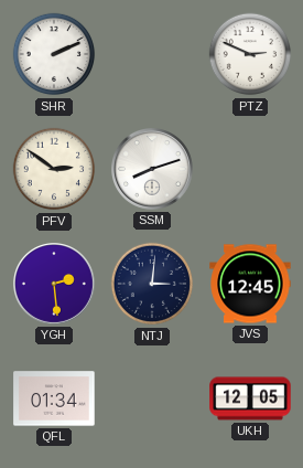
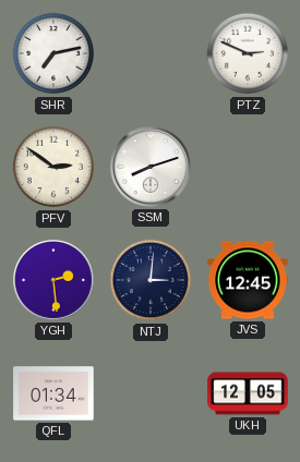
SHR: 2:11 -> 7:13
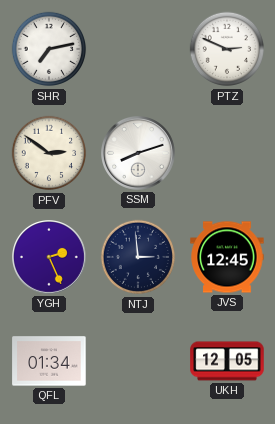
YGH: 2:29 -> 2:26
NTJ: 3:01 -> 2:59
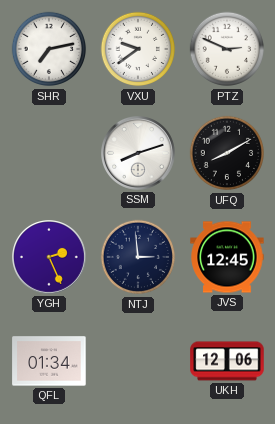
VXU: none -> 9:39
PFV: 2:51 -> none
UFQ: none -> 8:10
UKH: 12:05 -> 12:06
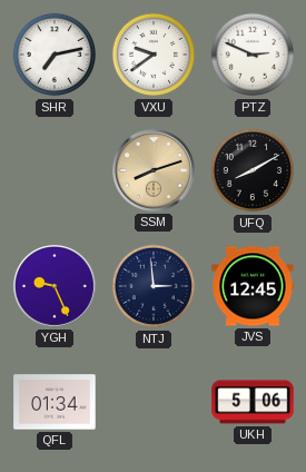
SSM dial: white -> champagne
YGH: 2:26 -> 9:26
UKH: 12:06 -> 5:06
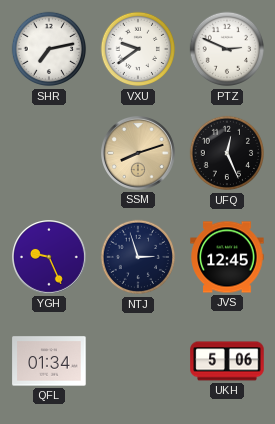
UFQ: 8:10 -> 12:26
NTJ: 2:59 -> 2:57
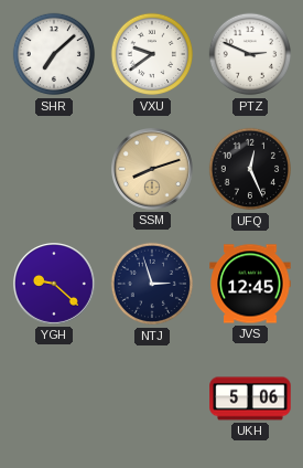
SHR: 7:13 -> 7:08
YGH: 9:26 -> 9:22
QFL: 01:34 -> none
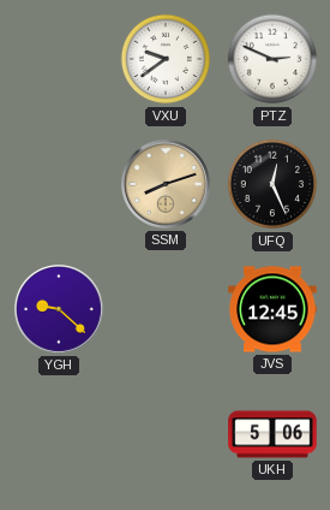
SHR: 7:08 -> none
NTJ: 2:57 -> none
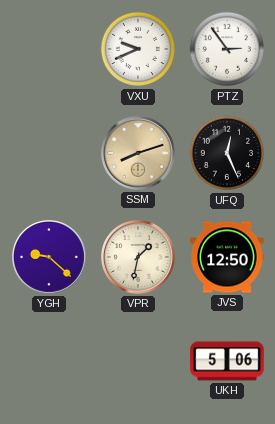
VXU: 9:39 -> 9:41
PTZ: 2:49 -> 2:54
VPR: none -> 1:32
JVS: 12:45 -> 12:50
